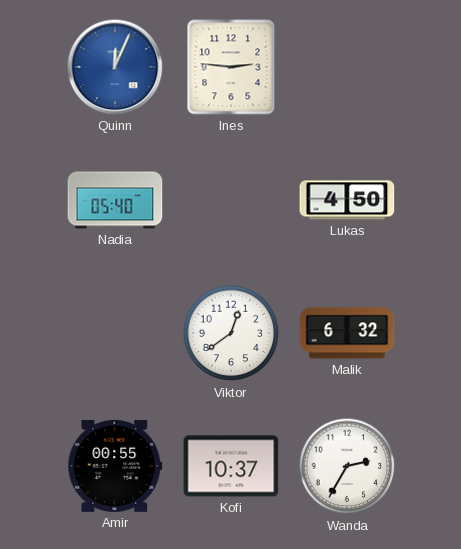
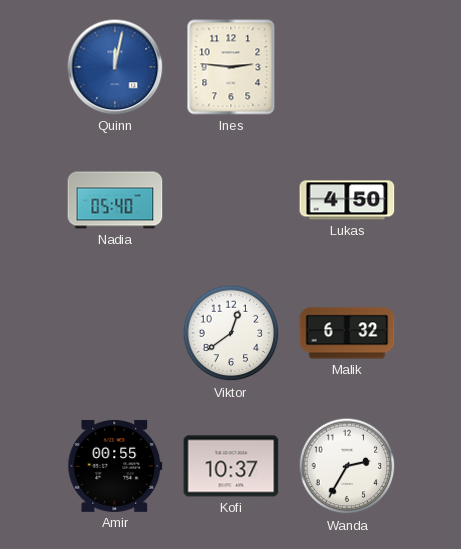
Quinn: 12:04 -> 12:02
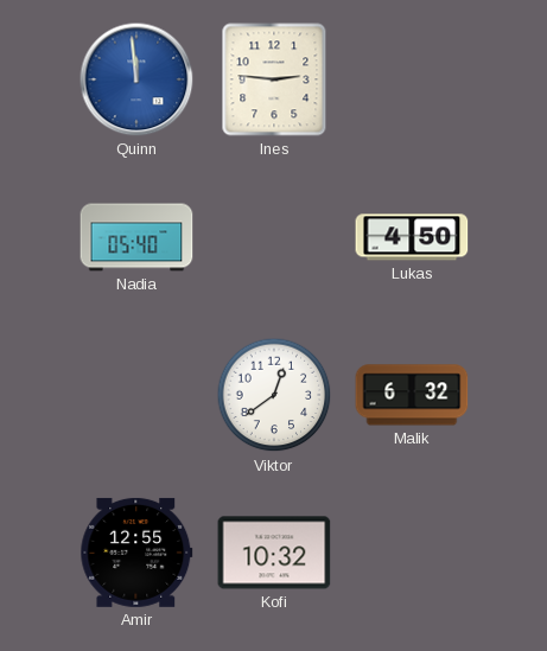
Quinn: 12:02 -> 11:59
Amir: 00:55 -> 12:55
Kofi: 10:37 -> 10:32
Wanda: 2:35 -> none
